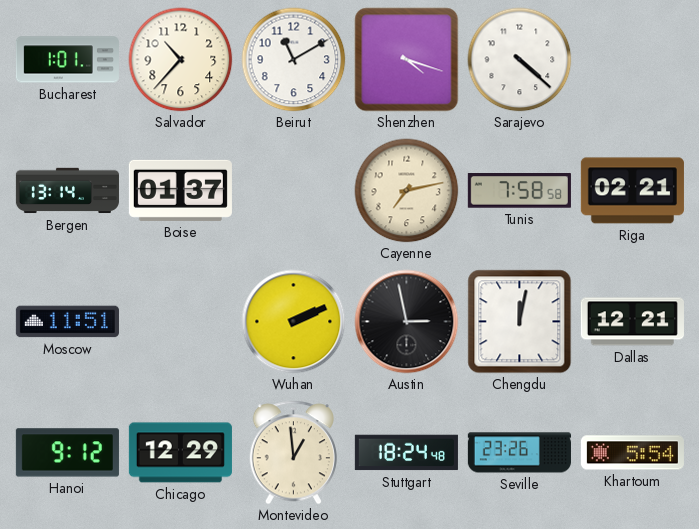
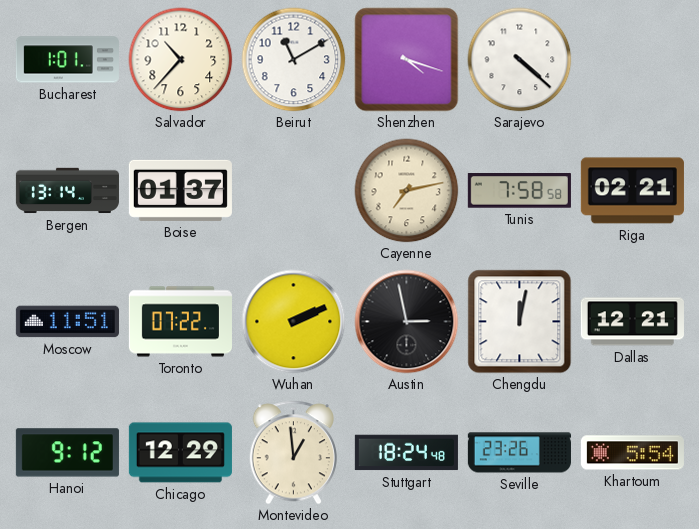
Toronto: none -> 07:22
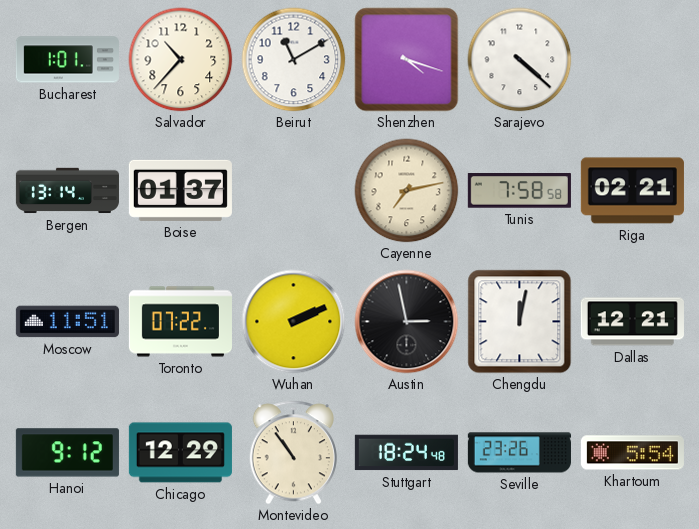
Montevideo: 12:59 -> 10:54
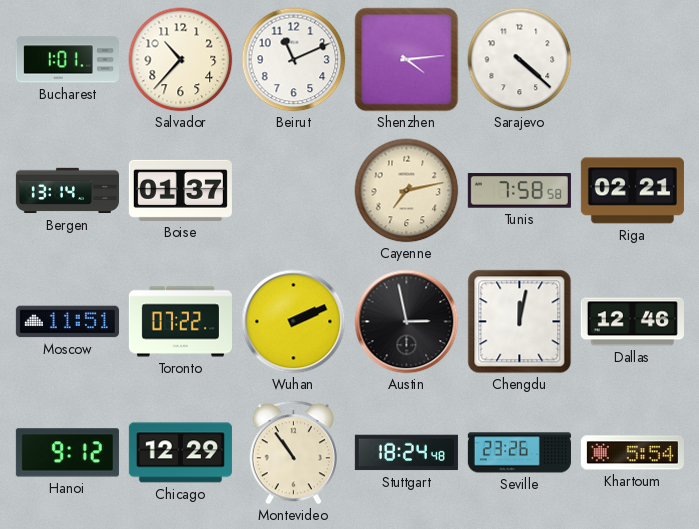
Beirut: 11:10 -> 11:11
Shenzhen: 4:18 -> 4:14
Dallas: 12:21 -> 12:46
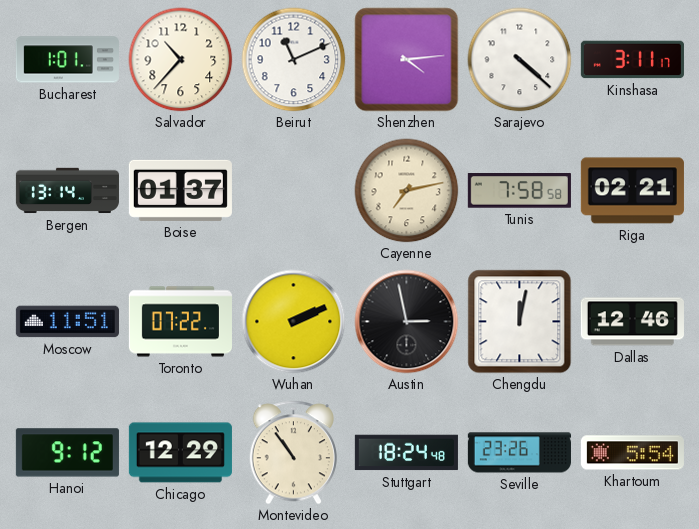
Kinshasa: none -> 3:11
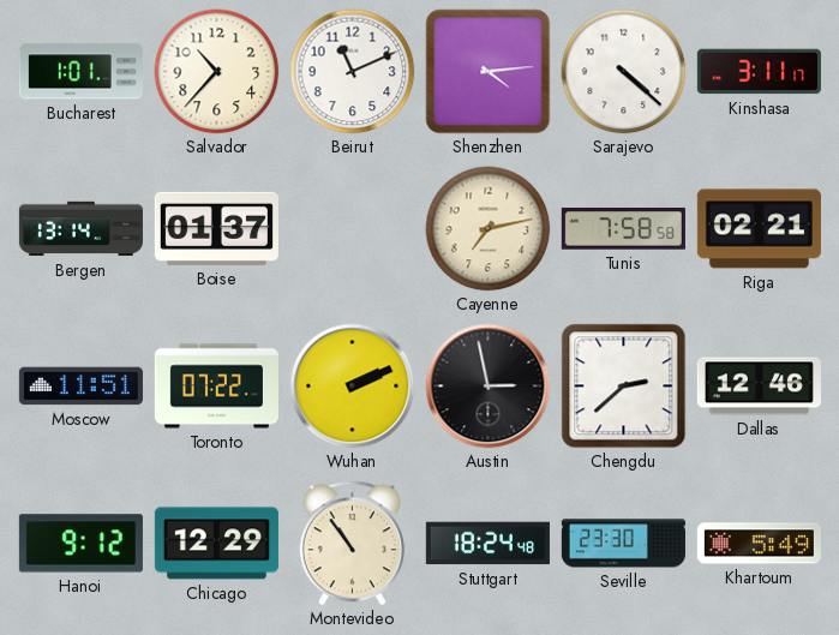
Chengdu: 12:02 -> 2:38
Seville: 23:26 -> 23:30
Khartoum: 5:54 -> 5:49
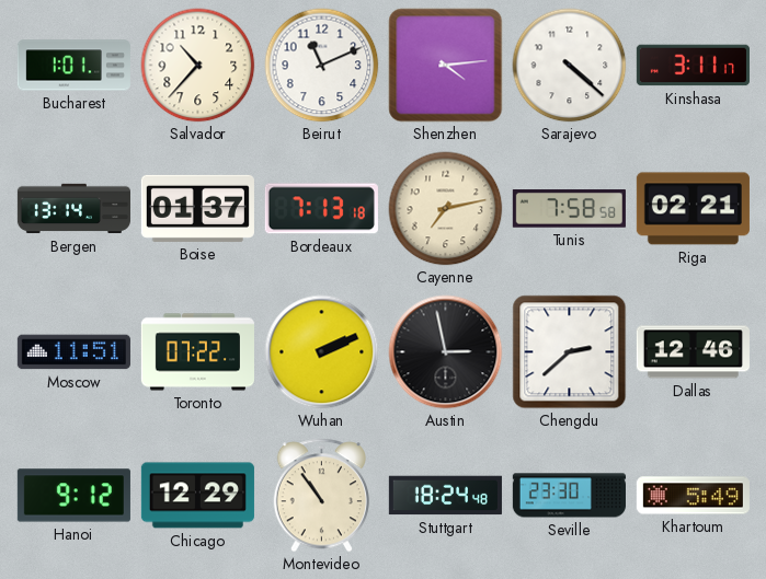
Bordeaux: none -> 7:13
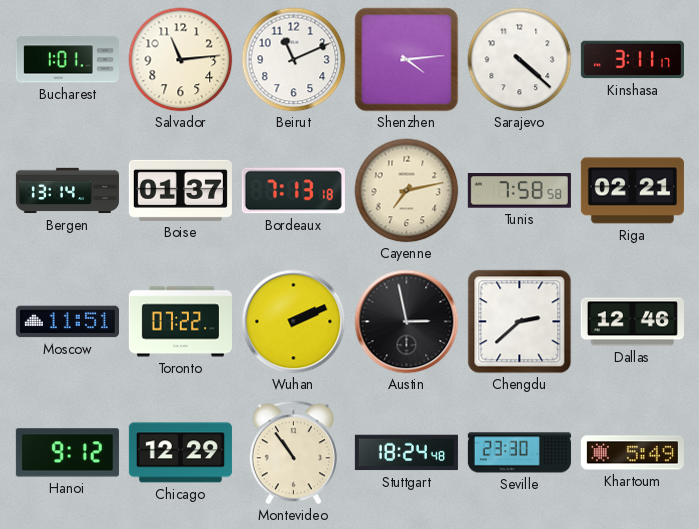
Salvador: 10:37 -> 11:14
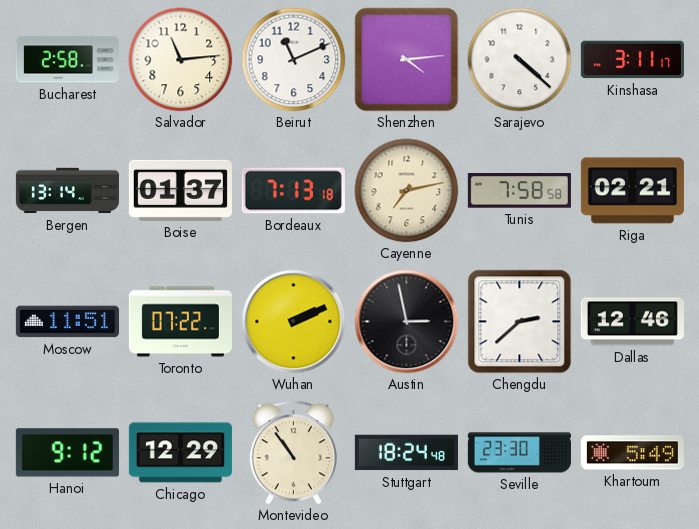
Bucharest: 1:01 -> 2:58
